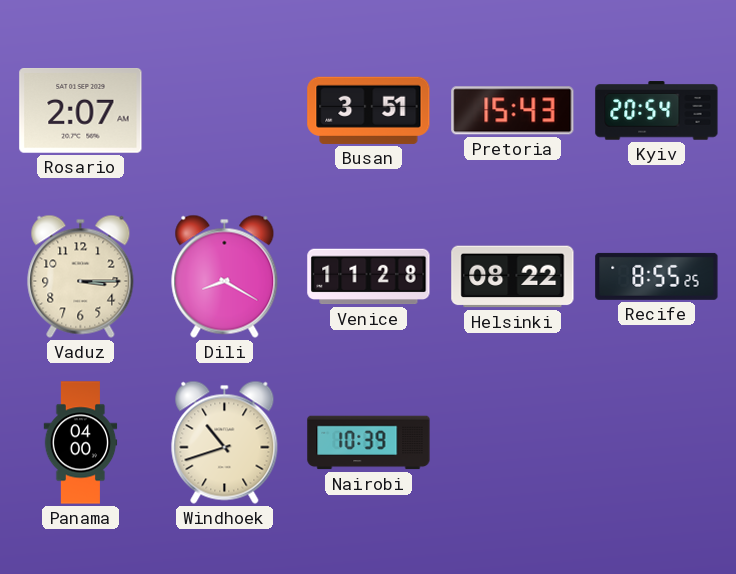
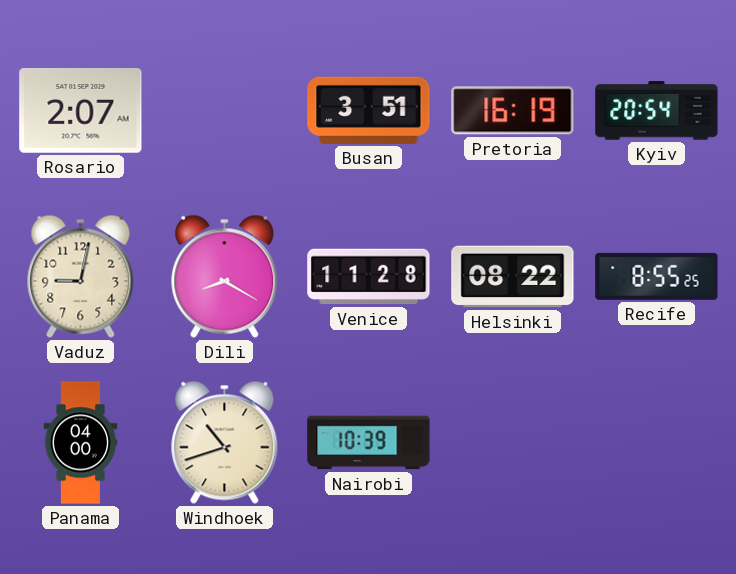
Pretoria: 15:43 -> 16:19
Vaduz: 3:15 -> 9:02
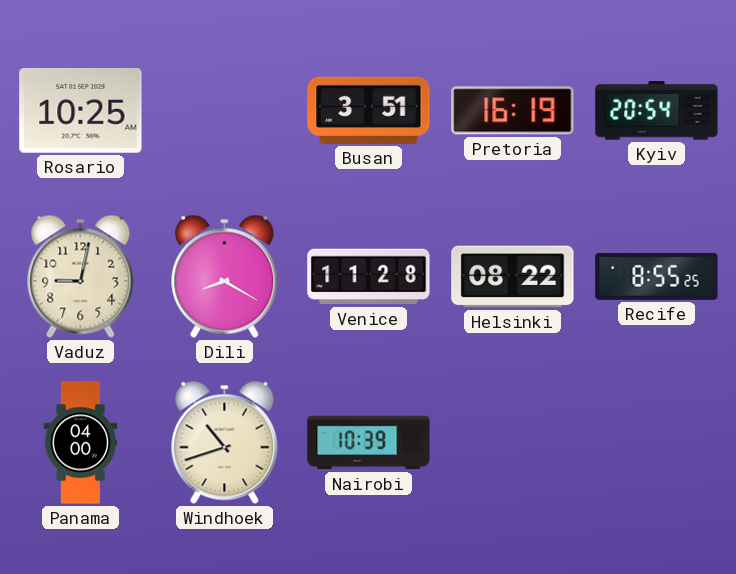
Rosario: 2:07 -> 10:25
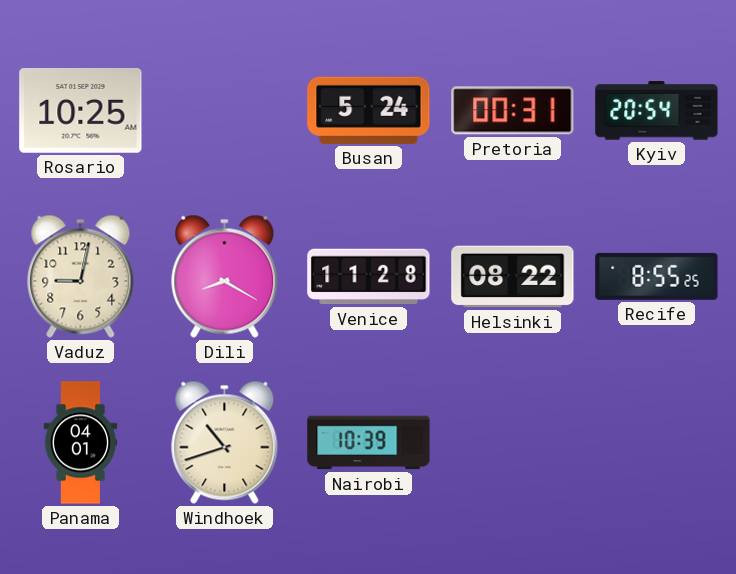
Busan: 3:51 -> 5:24
Pretoria: 16:19 -> 00:31
Panama: 04:00 -> 04:01
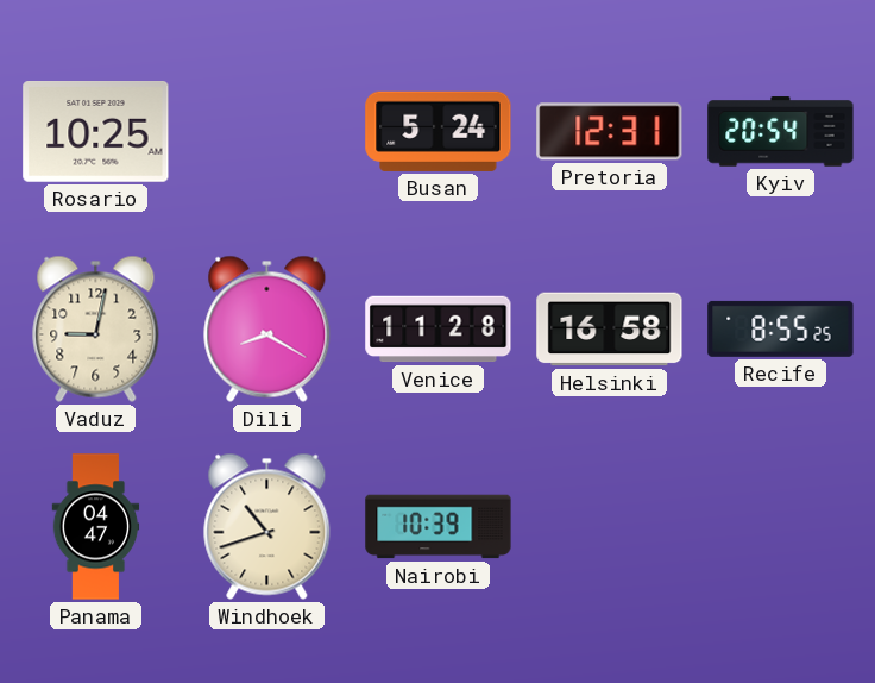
Pretoria: 00:31 -> 12:31
Helsinki: 08:22 -> 16:58
Panama: 04:01 -> 04:47
